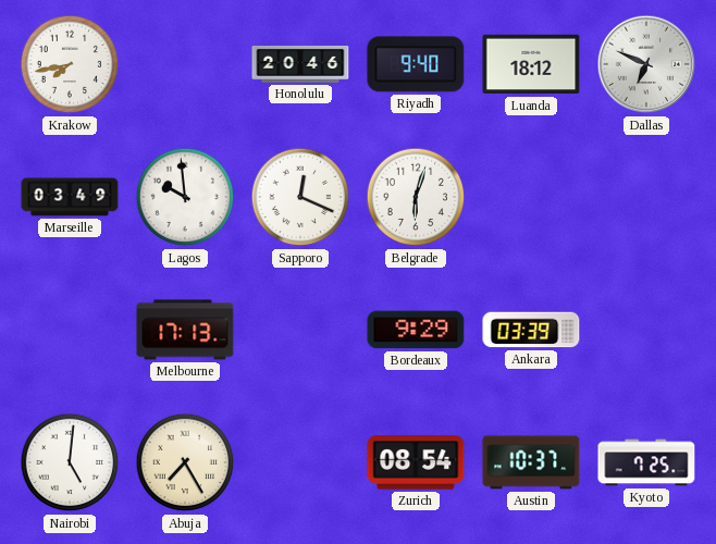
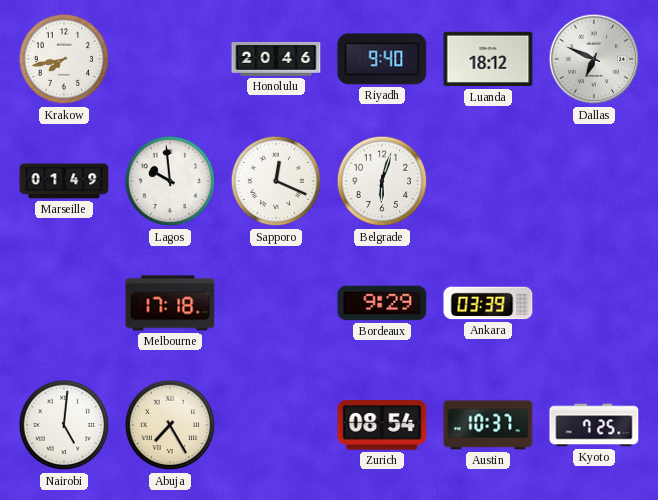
Marseille: 03:49 -> 01:49
Melbourne: 17:13 -> 17:18
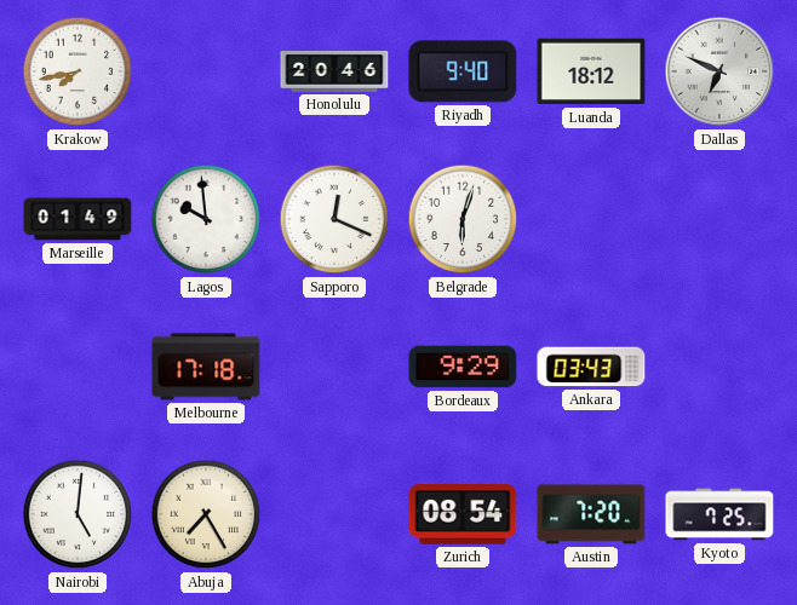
Ankara: 03:39 -> 03:43
Austin: 10:37 -> 7:20
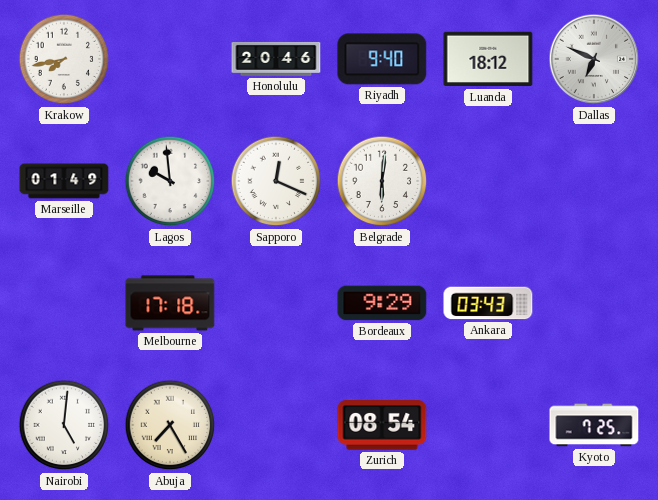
Belgrade: 6:03 -> 6:01
Austin: 7:20 -> none
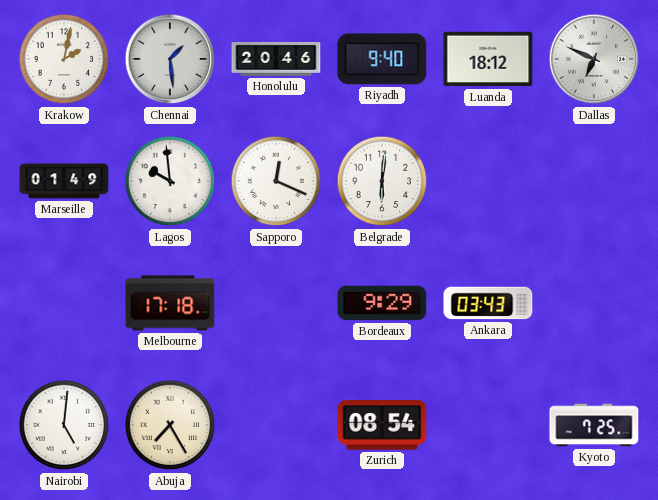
Krakow: 7:43 -> 2:02
Chennai: none -> 1:29
